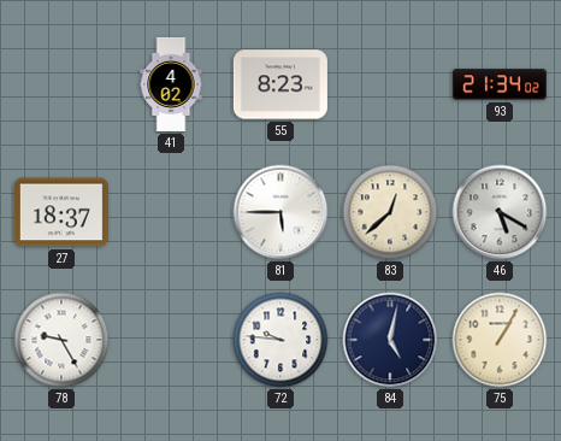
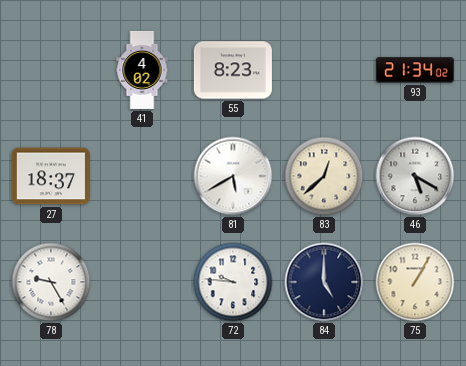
81: 5:45 -> 5:40
84: 5:02 -> 5:00
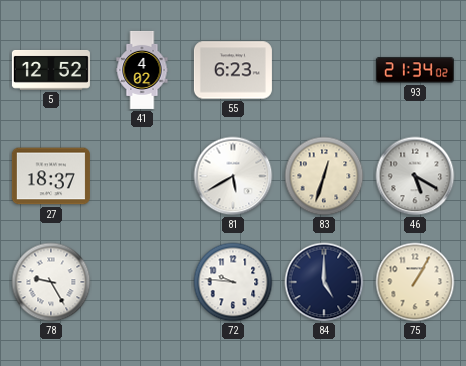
5: none -> 12:52
55: 8:23 -> 6:23
83: 12:38 -> 12:33
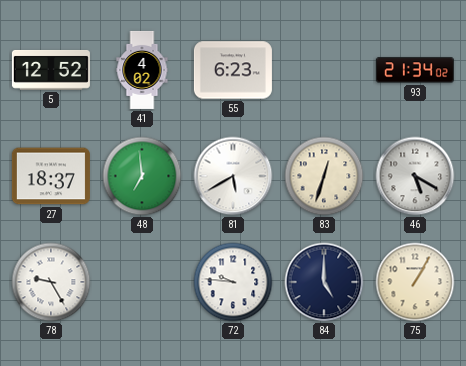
48: none -> 6:59
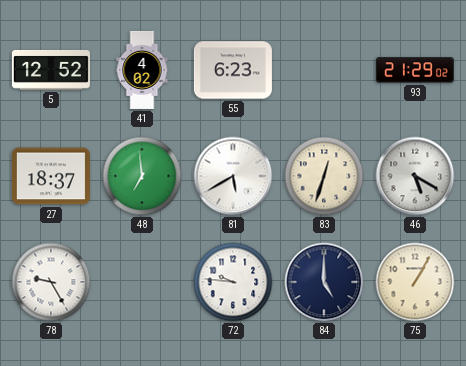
93: 21:34 -> 21:29
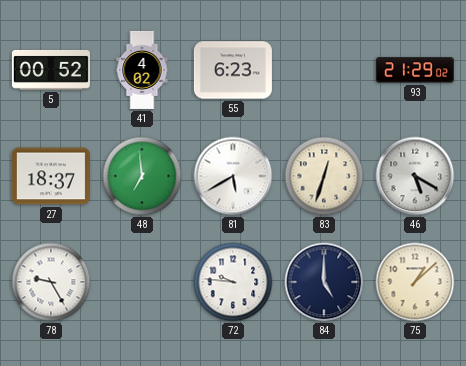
5: 12:52 -> 00:52
75: 1:05 -> 1:08
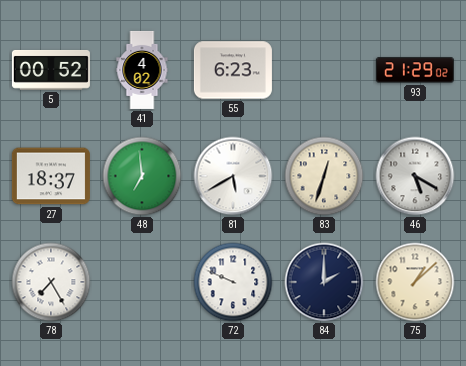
78: 9:25 -> 7:25
72: 9:46 -> 9:49
84: 5:00 -> 2:00
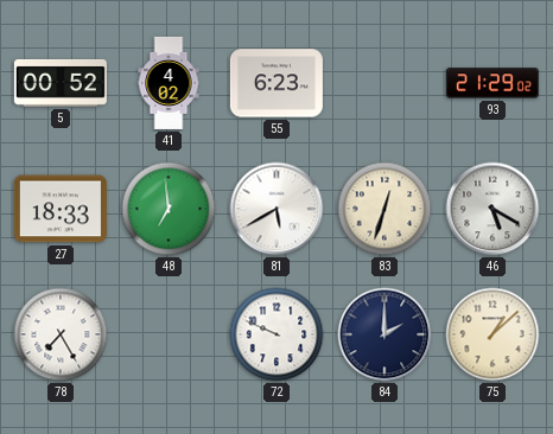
27: 18:37 -> 18:33
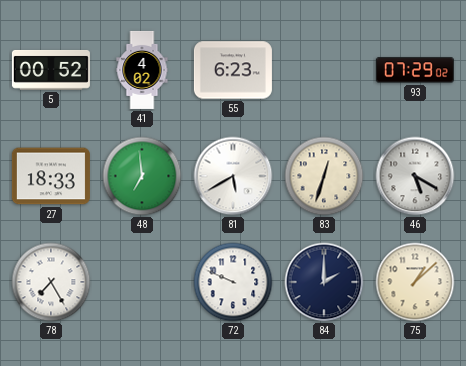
93: 21:29 -> 07:29
